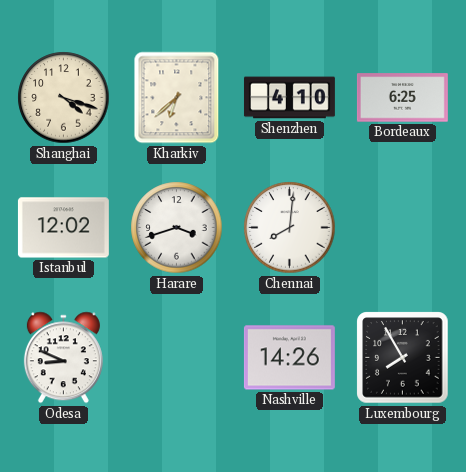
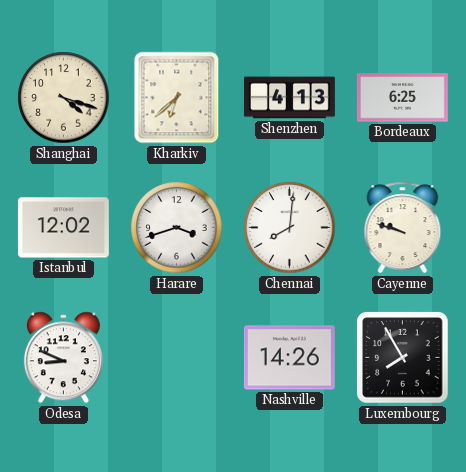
Shenzhen: 4:10 -> 4:13
Cayenne: none -> 9:48
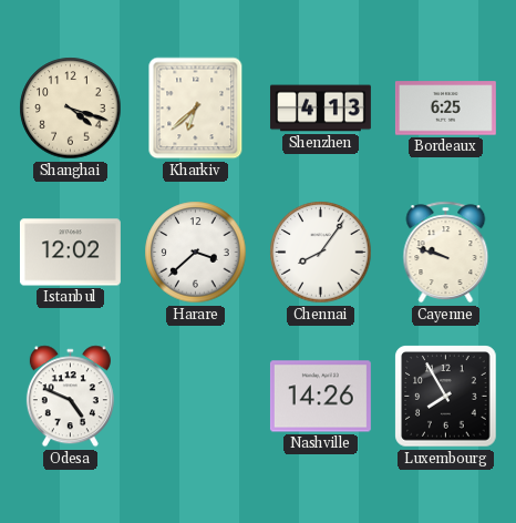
Harare: 3:42 -> 3:38
Chennai: 8:01 -> 8:06
Odesa: 8:49 -> 4:49
